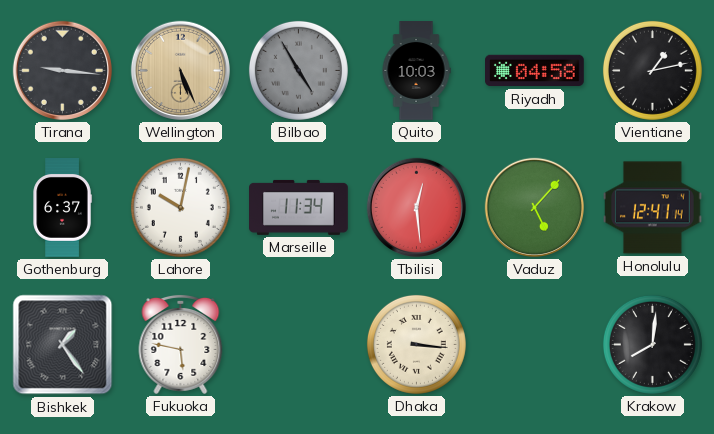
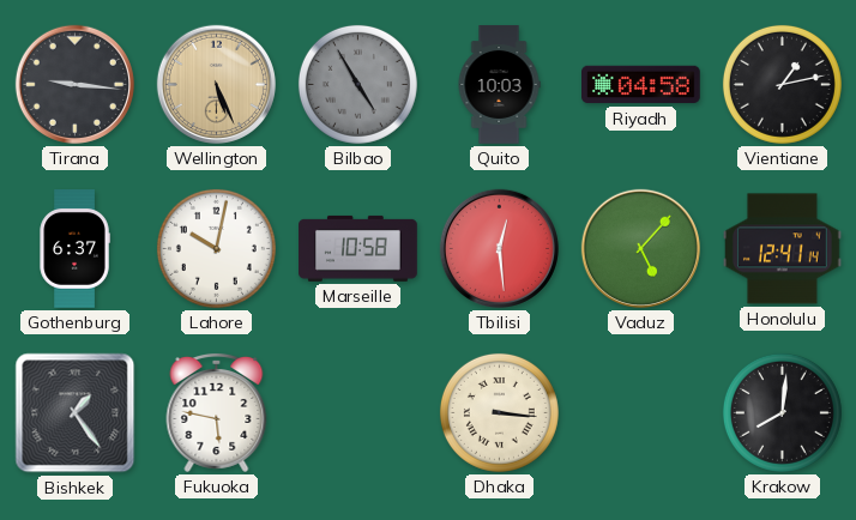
Marseille: 11:34 -> 10:58
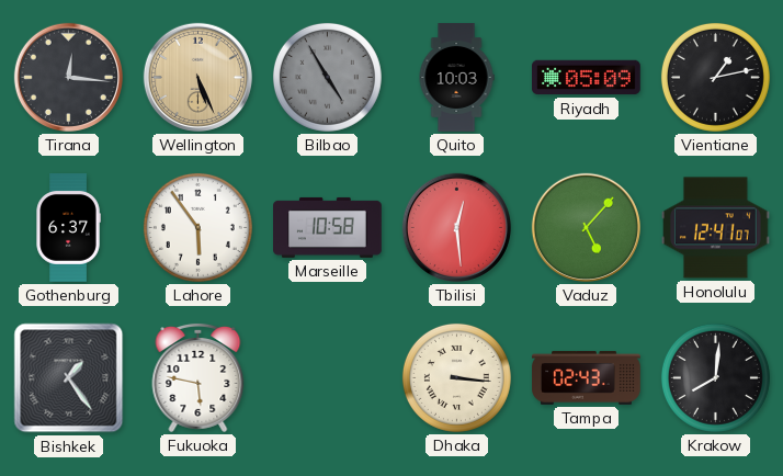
Tirana: 9:16 -> 12:16
Riyadh: 04:58 -> 05:09
Lahore: 10:02 -> 5:54
Honolulu: 12:41:14 -> 12:41:07
Tampa: none -> 02:43
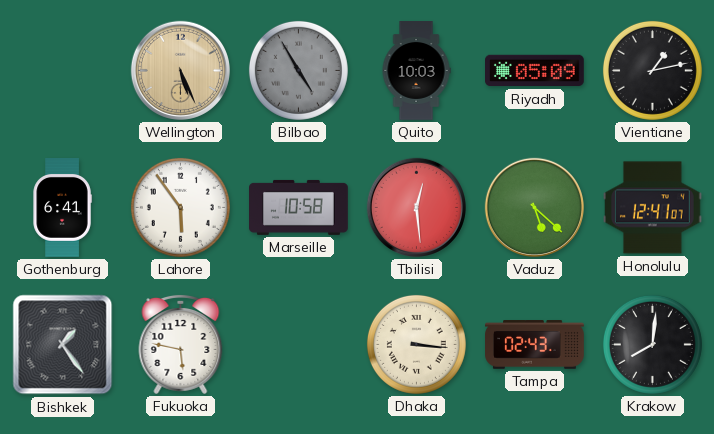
Tirana: 12:16 -> none
Gothenburg: 6:37 -> 6:41
Vaduz: 5:07 -> 5:22
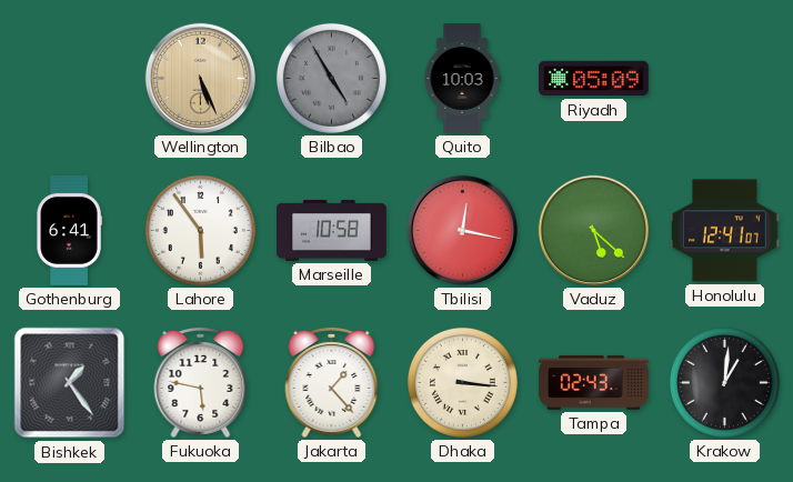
Vientiane: 1:13 -> none
Tbilisi: 12:29 -> 12:17
Jakarta: none -> 1:23
Krakow: 8:01 -> 1:01
